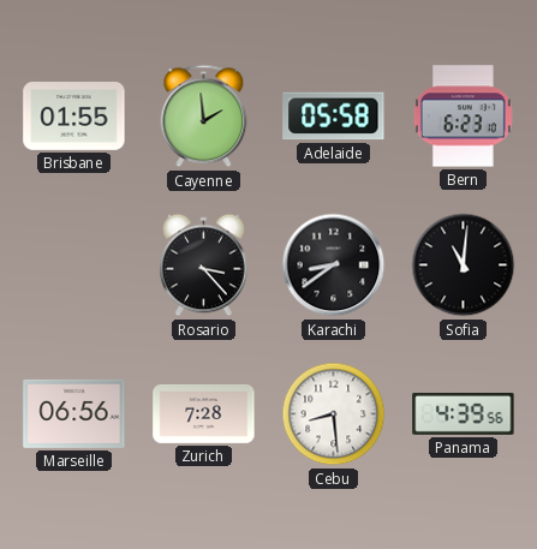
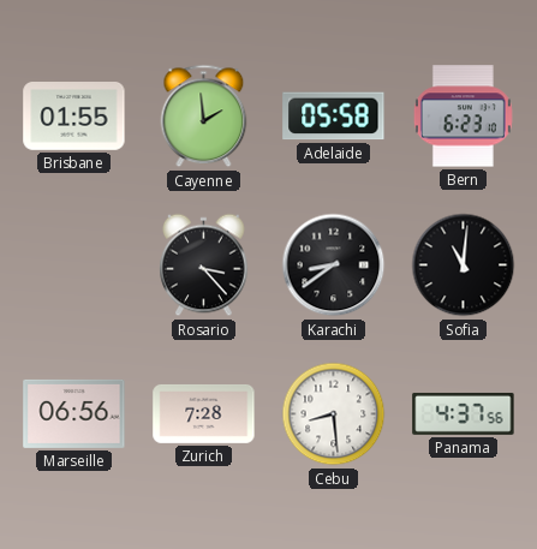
Panama: 4:39 -> 4:37
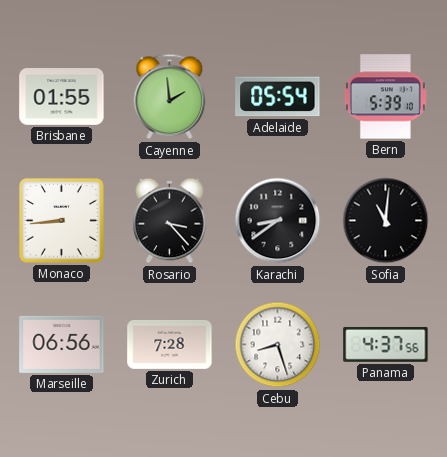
Adelaide: 05:58 -> 05:54
Bern: 6:23 -> 5:39
Monaco: none -> 8:44
Cebu: 8:29 -> 8:27
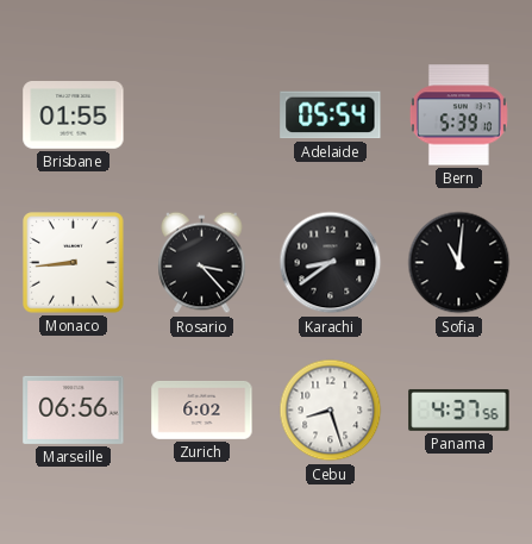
Cayenne: 1:59 -> none
Zurich: 7:28 -> 6:02
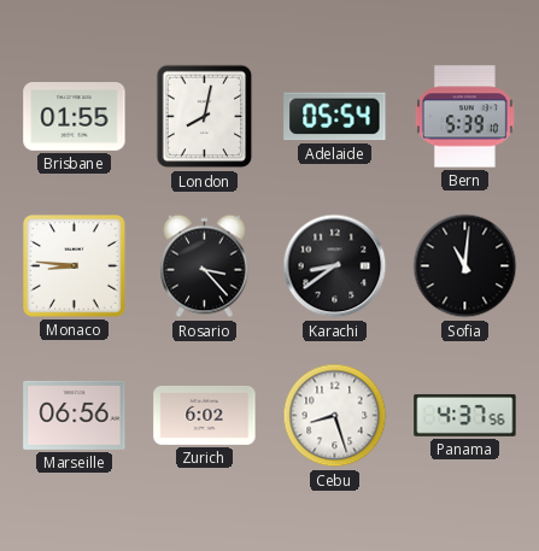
London: none -> 8:02
Monaco: 8:44 -> 8:46
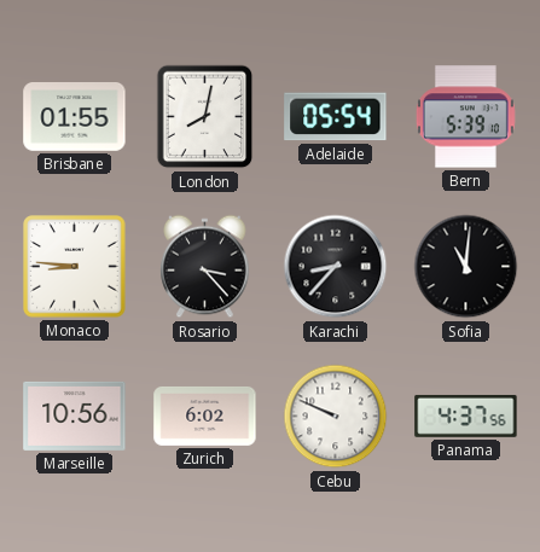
Karachi: 8:39 -> 8:37
Marseille: 06:56 -> 10:56
Cebu: 8:27 -> 9:49
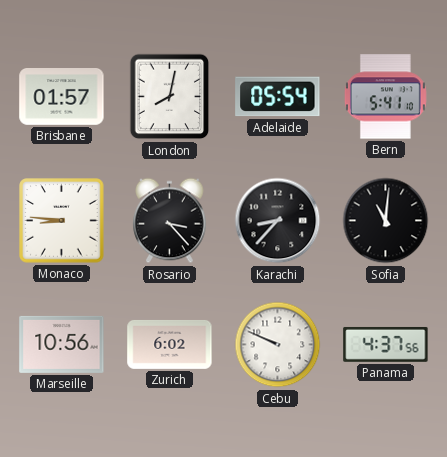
Brisbane: 01:55 -> 01:57
Bern: 5:39 -> 5:41
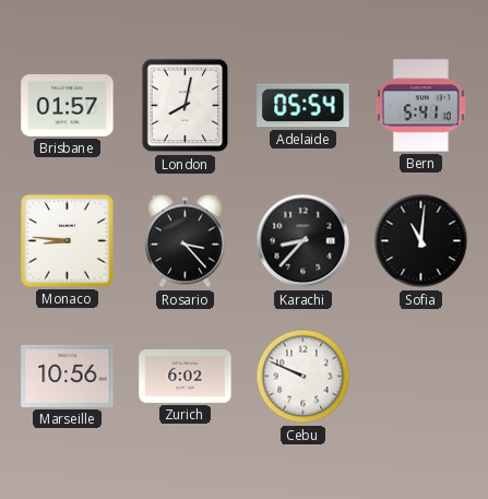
Panama: 4:37 -> none
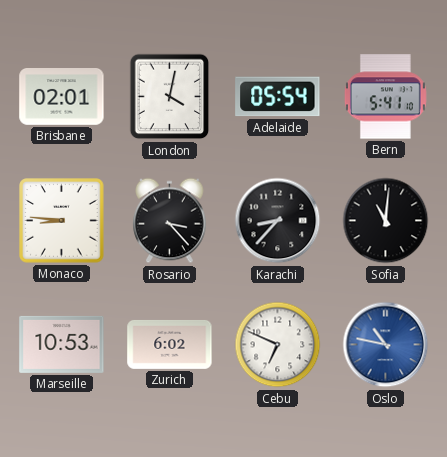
Brisbane: 01:57 -> 02:01
London: 8:02 -> 4:02
Marseille: 10:56 -> 10:53
Cebu: 9:49 -> 6:49
Oslo: none -> 10:47
